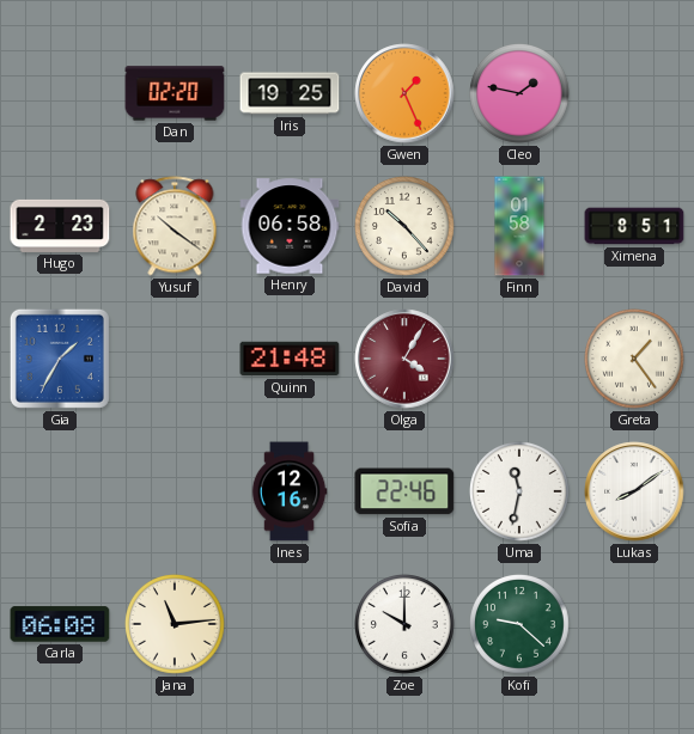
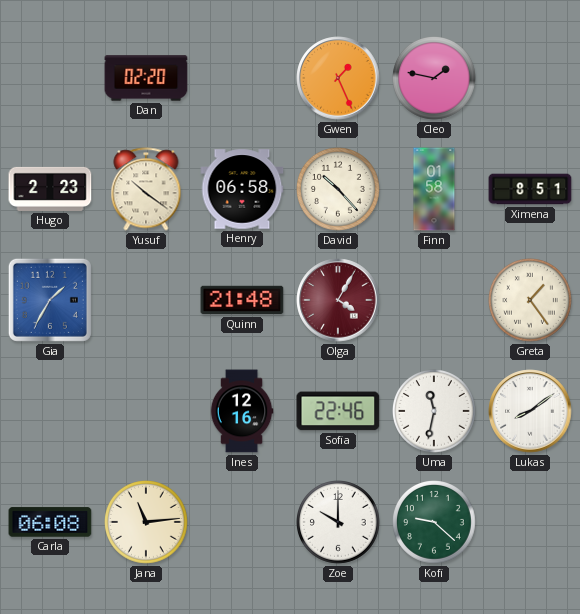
Iris: 19:25 -> none
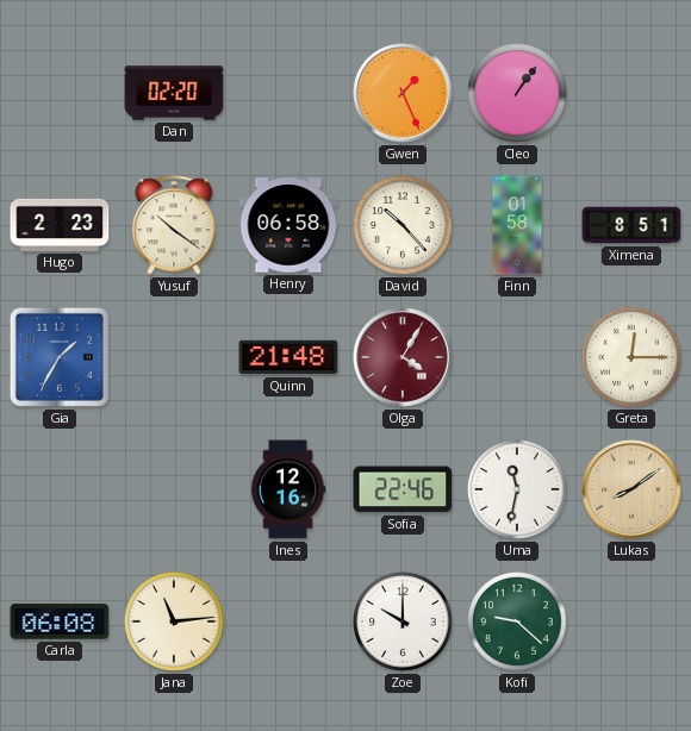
Cleo: 1:47 -> 1:06
Greta: 1:24 -> 12:15
Lukas dial: white -> champagne
